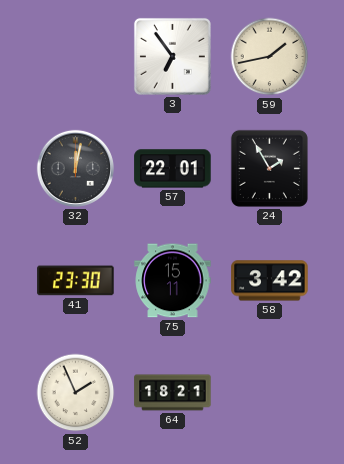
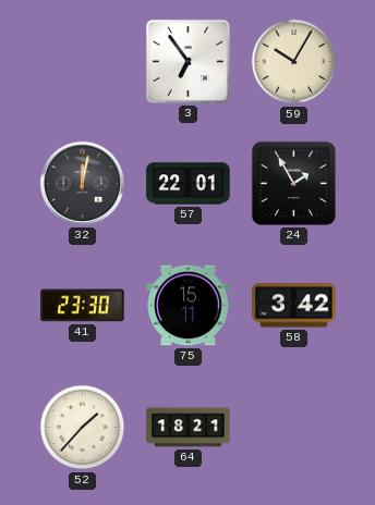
59: 1:43 -> 10:05
52: 1:56 -> 1:37
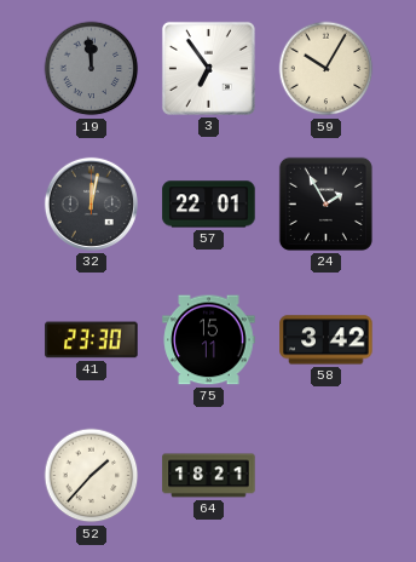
19: none -> 11:59
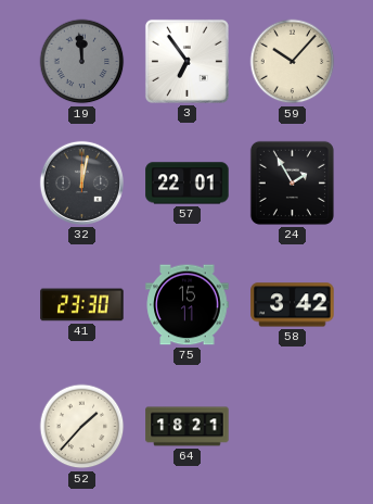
59: 10:05 -> 10:07
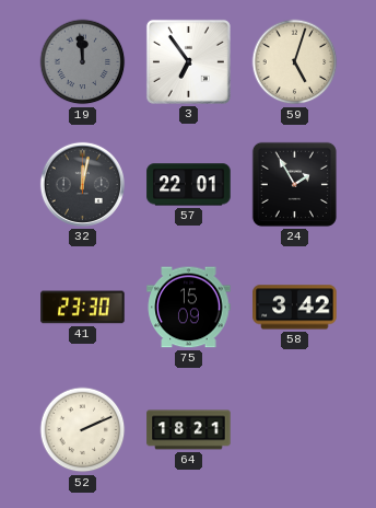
59: 10:07 -> 5:03
75: 15:11 -> 15:09
52: 1:37 -> 2:11
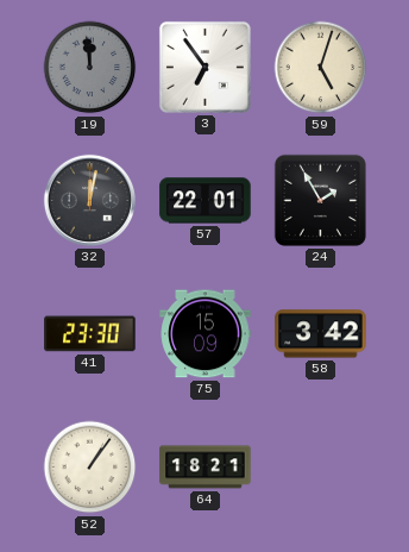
52: 2:11 -> 1:06
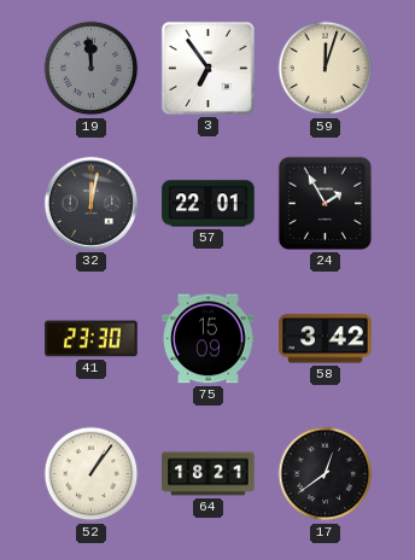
59: 5:03 -> 12:03
17: none -> 12:39
